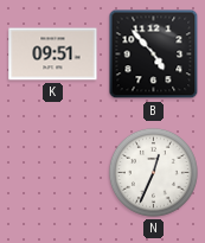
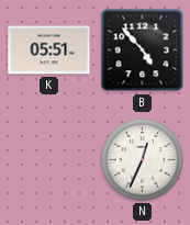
K: 09:51 -> 05:51
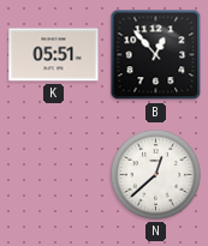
B: 4:53 -> 12:53
N: 12:34 -> 12:38
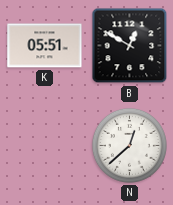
B: 12:53 -> 12:50
